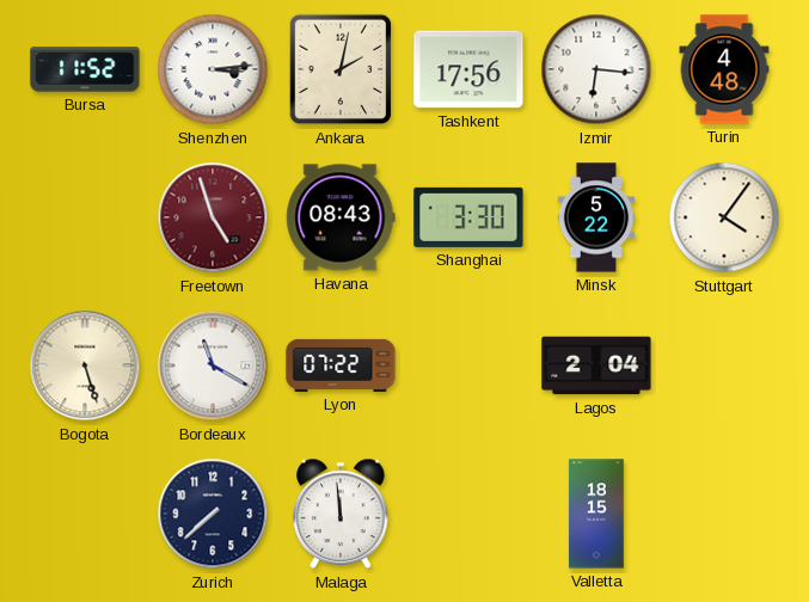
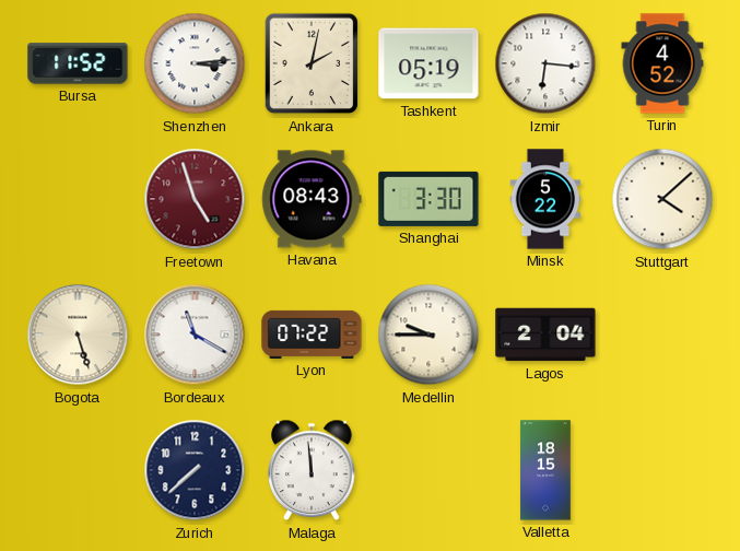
Tashkent: 17:56 -> 05:19
Turin: 4:48 -> 4:52
Stuttgart: 4:06 -> 4:08
Medellin: none -> 9:45
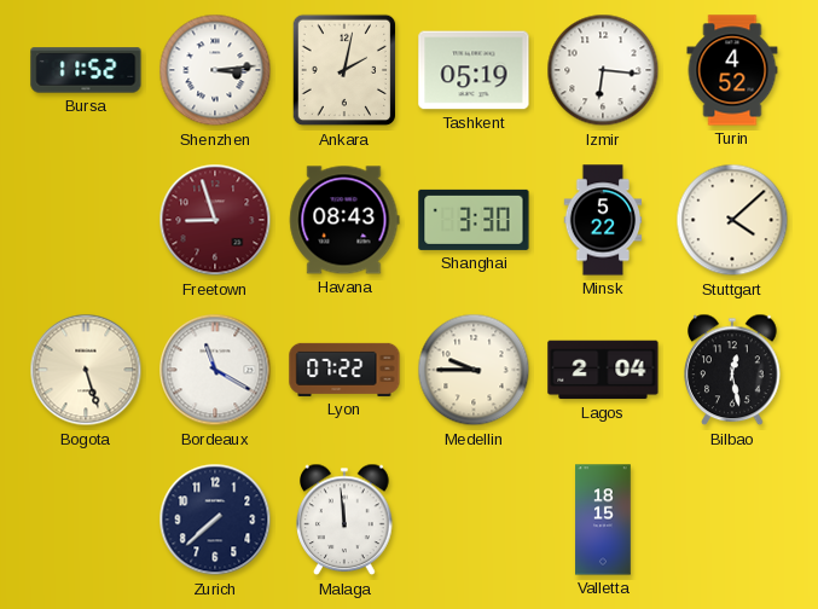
Freetown: 4:57 -> 8:57
Bilbao: none -> 12:28
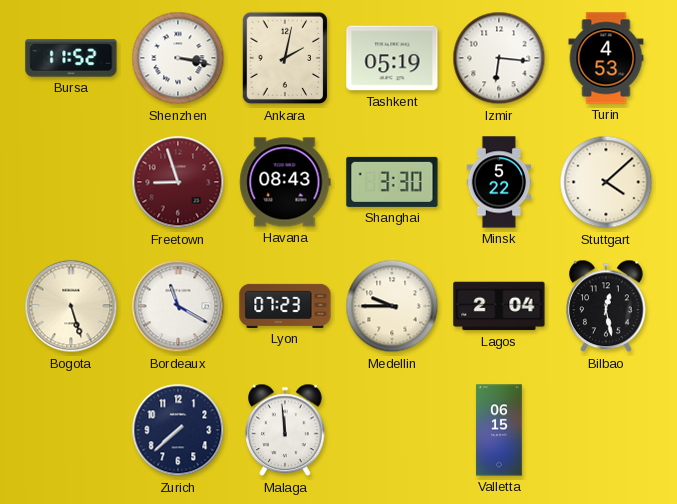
Shenzhen: 3:14 -> 3:17
Turin: 4:52 -> 4:53
Lyon: 07:22 -> 07:23
Valletta: 18:15 -> 06:15
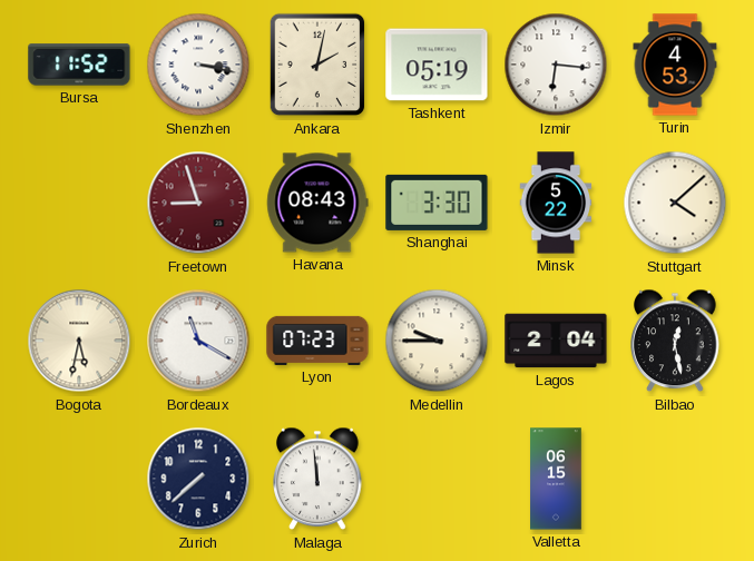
Bogota: 5:27 -> 5:32
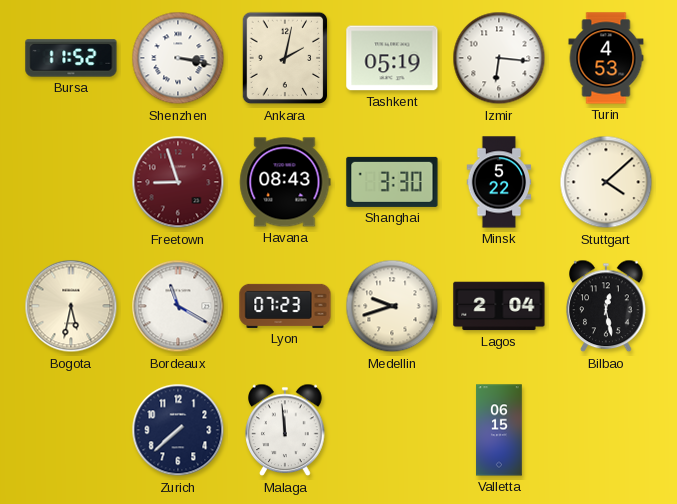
Medellin: 9:45 -> 9:42
